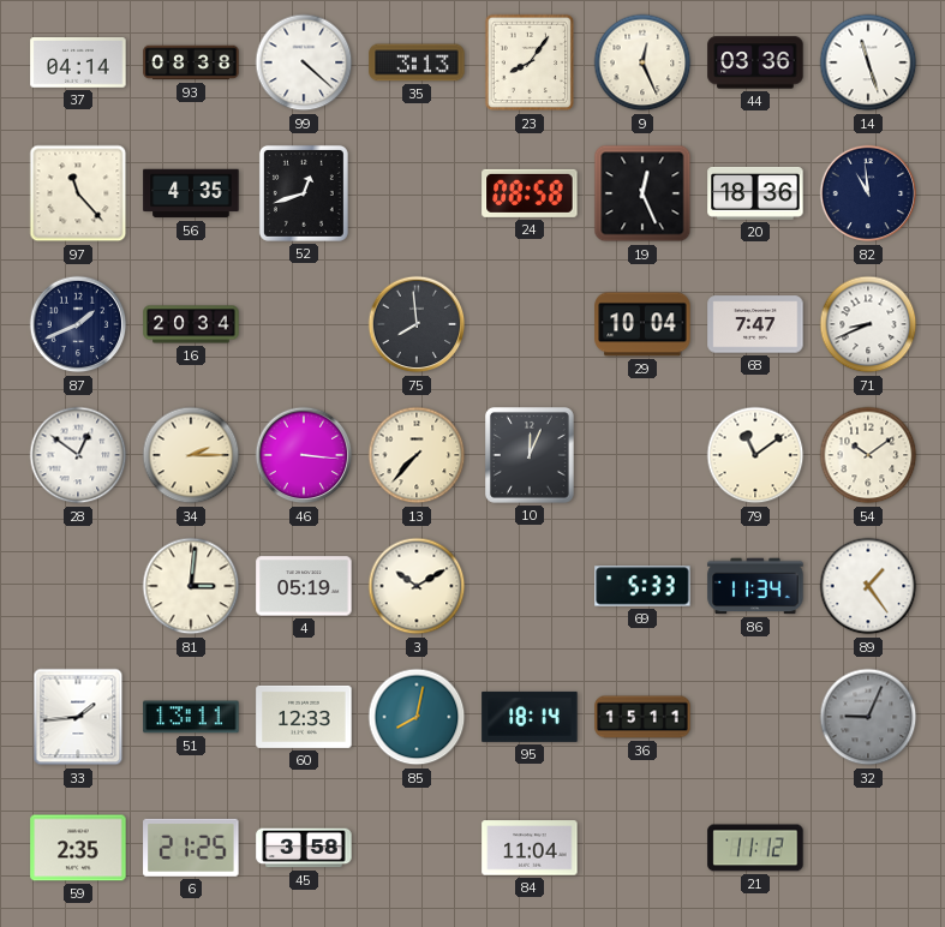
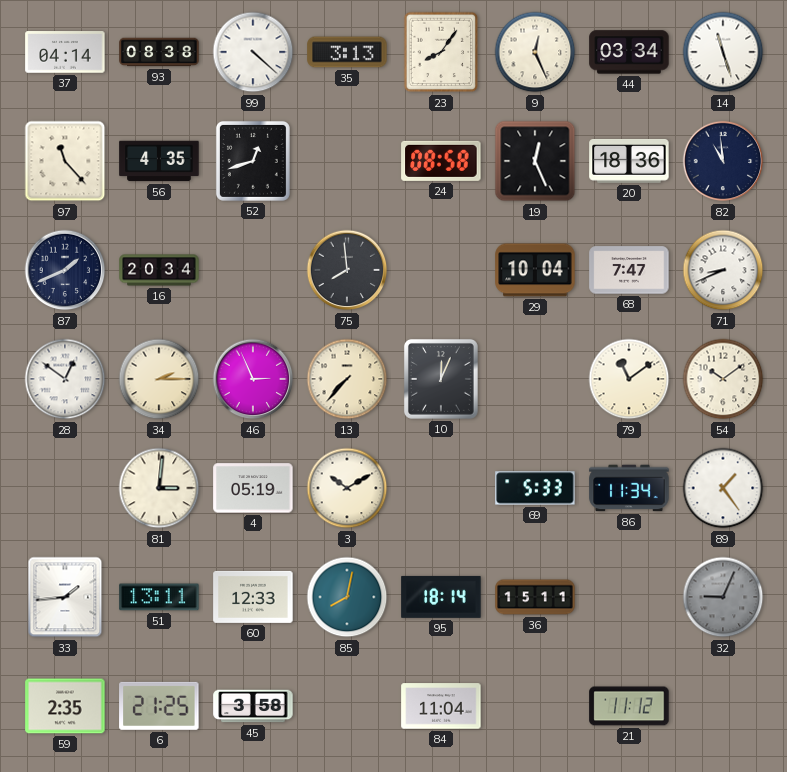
44: 03:36 -> 03:34
46: 3:16 -> 2:56
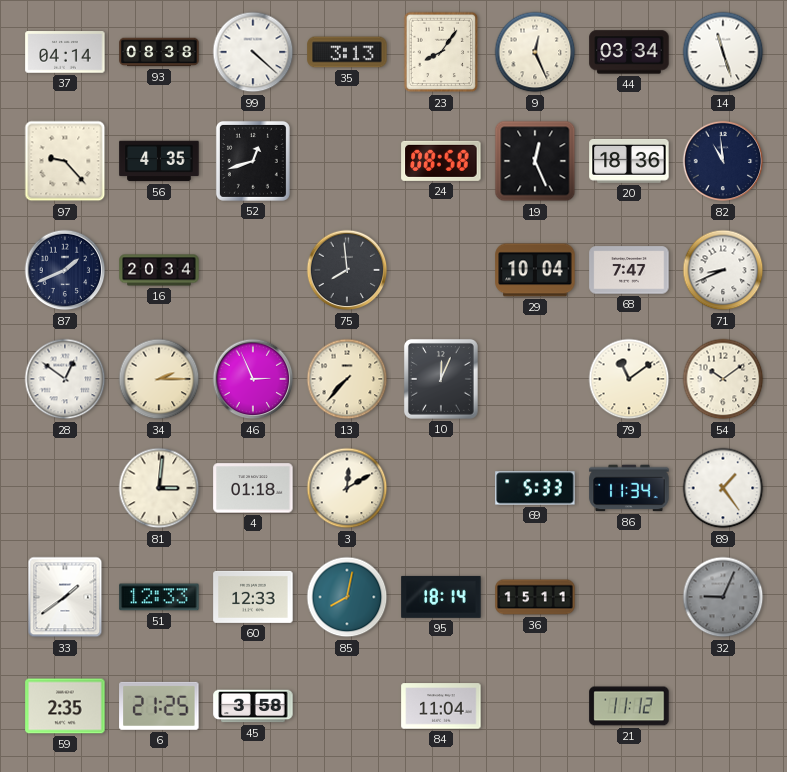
97: 11:23 -> 9:23
4: 05:19 -> 01:18
3: 10:10 -> 12:10
33: 1:44 -> 1:39
51: 13:11 -> 12:33
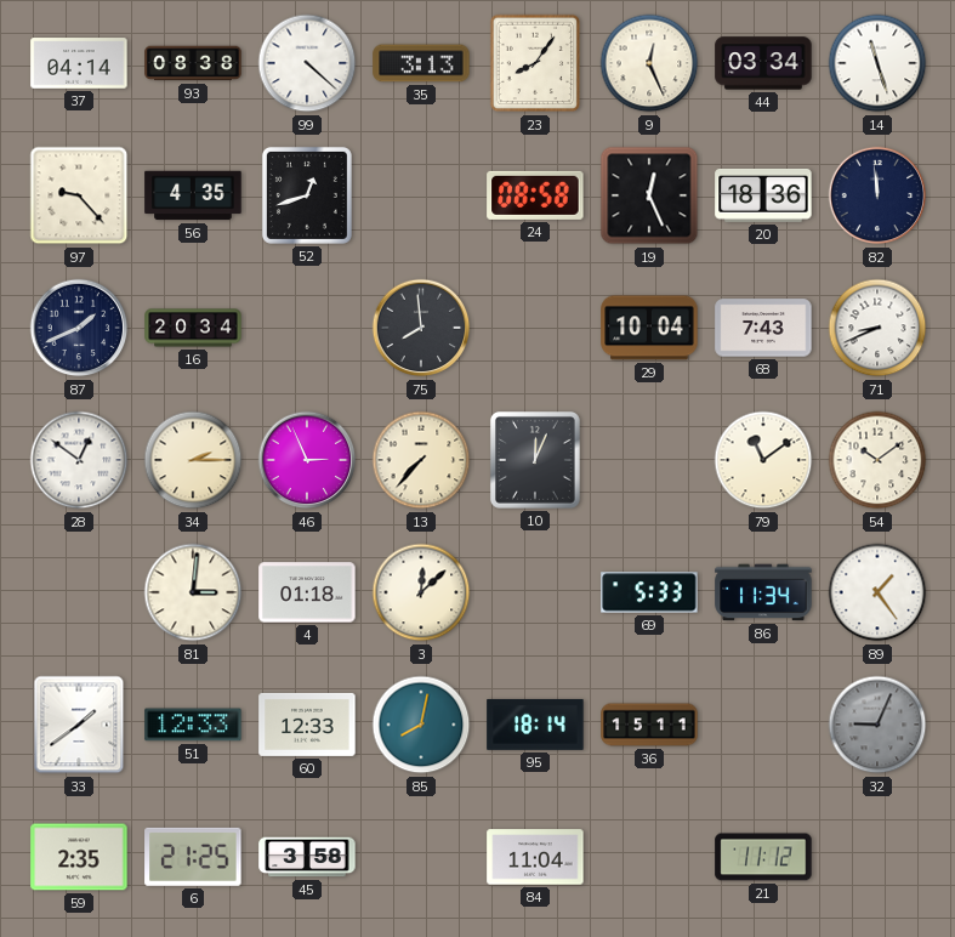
82: 10:59 -> 11:59
68: 7:47 -> 7:43
3: 12:10 -> 12:08
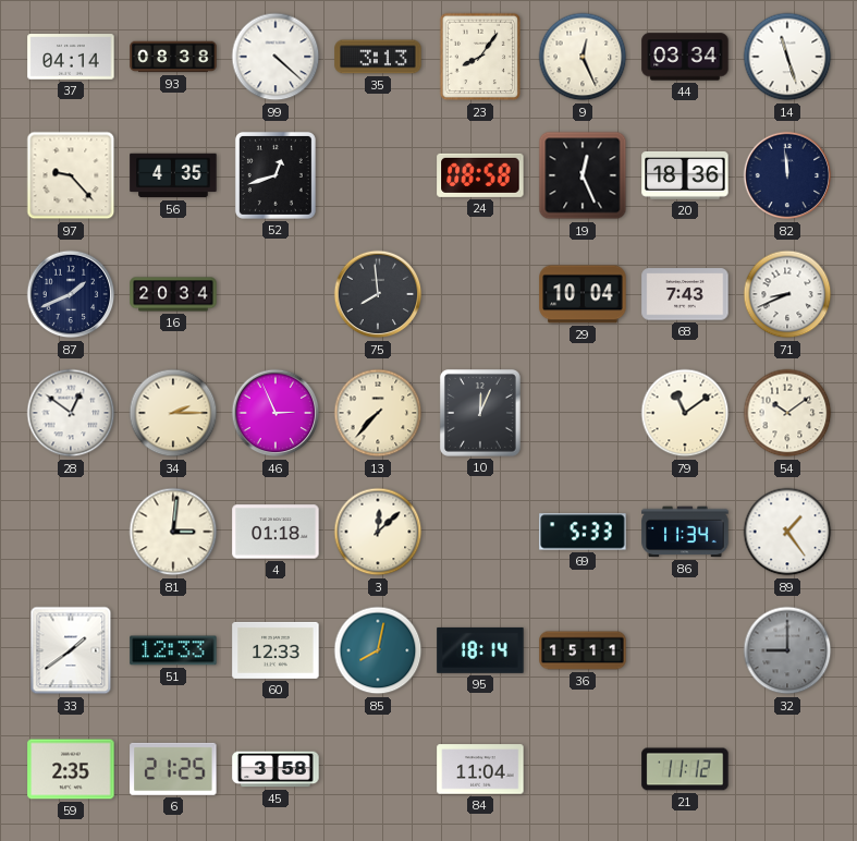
32: 9:04 -> 9:00
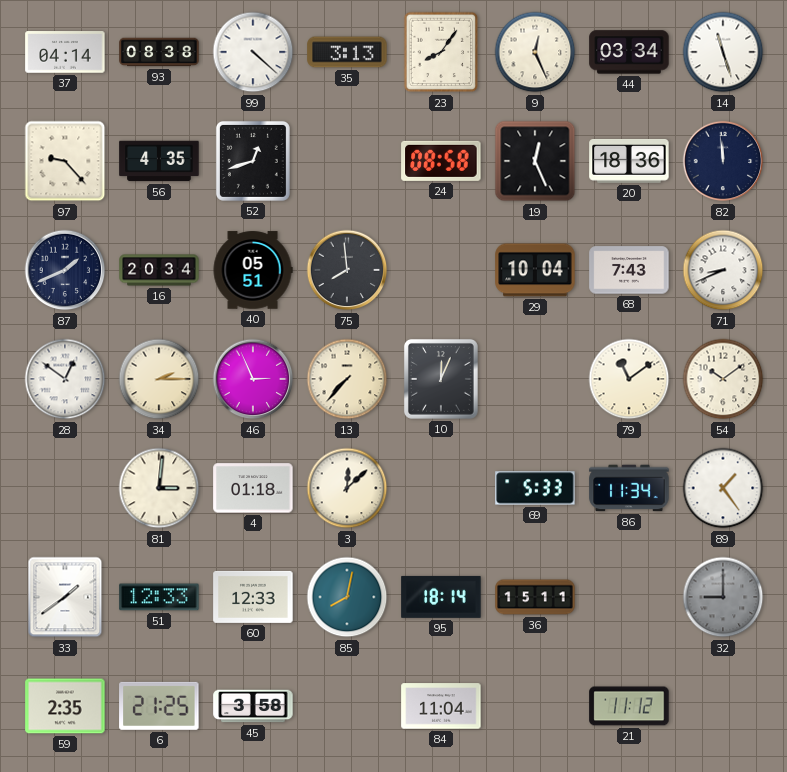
40: none -> 05:51
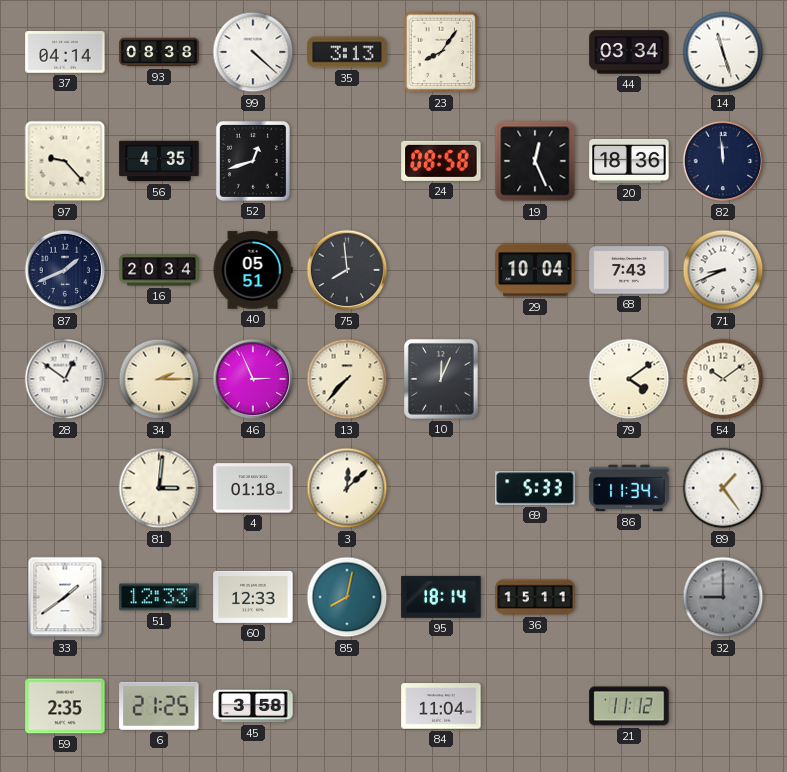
9: 12:26 -> none
79: 11:09 -> 4:09
